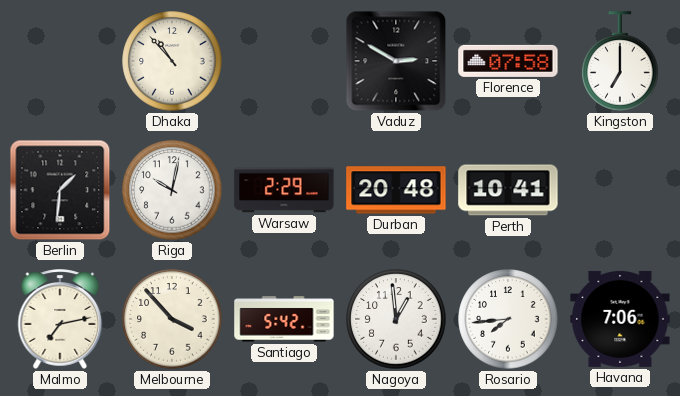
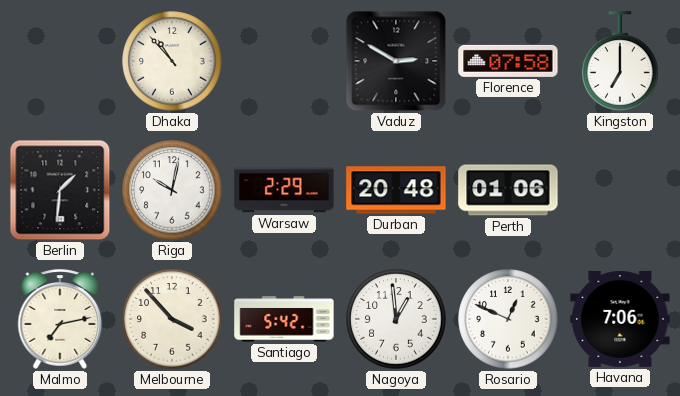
Perth: 10:41 -> 01:06
Rosario: 7:44 -> 12:49
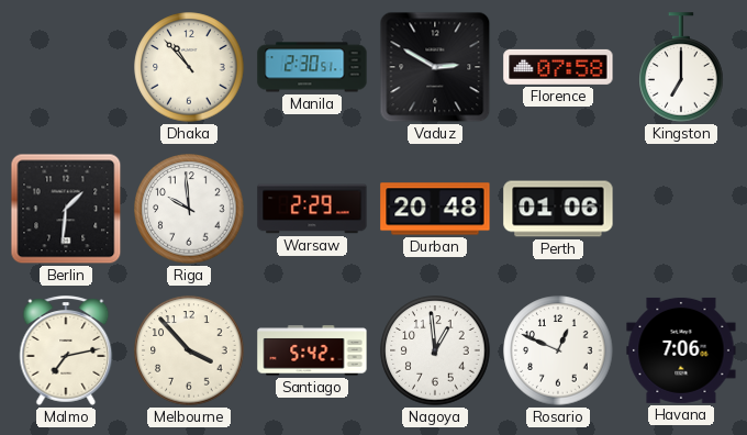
Manila: none -> 2:30
Riga: 10:02 -> 9:59
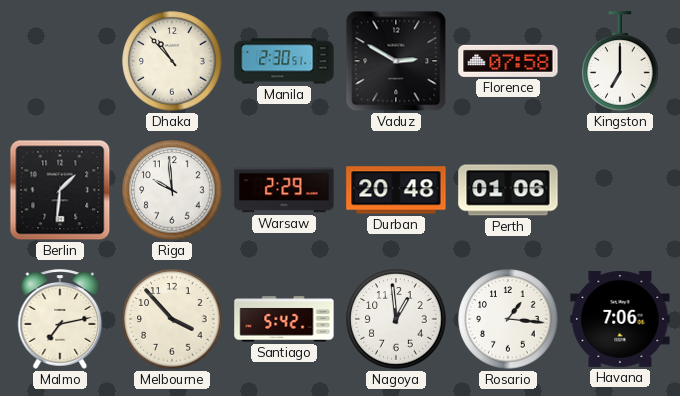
Rosario: 12:49 -> 1:16
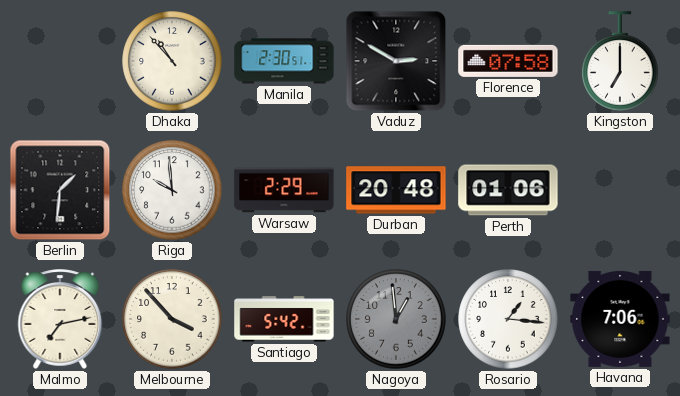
Nagoya dial: white -> grey
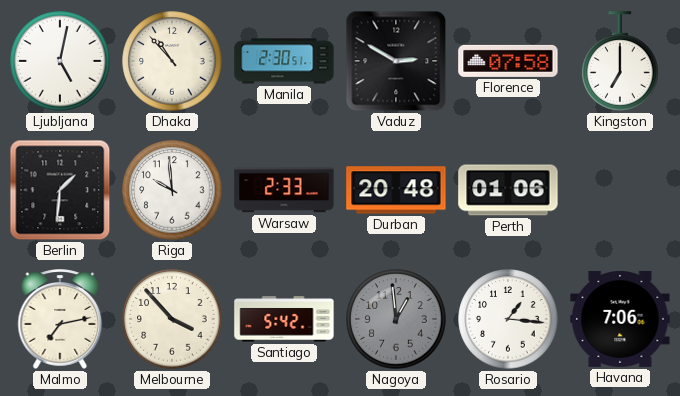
Ljubljana: none -> 5:02
Warsaw: 2:29 -> 2:33
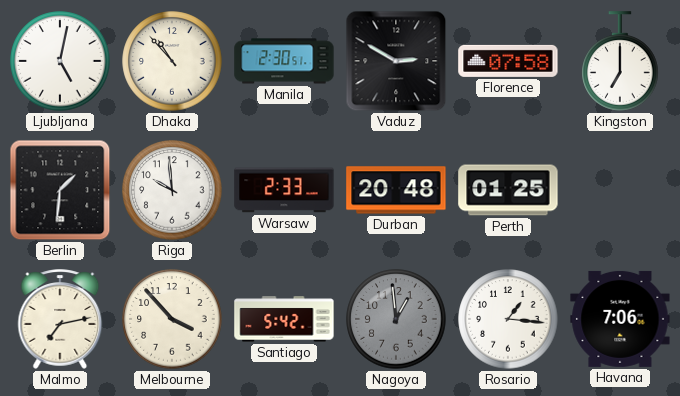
Perth: 01:06 -> 01:25
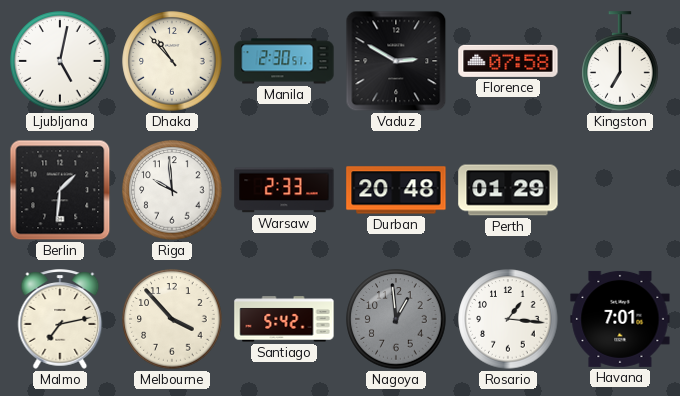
Perth: 01:25 -> 01:29
Havana: 7:06 -> 7:01
